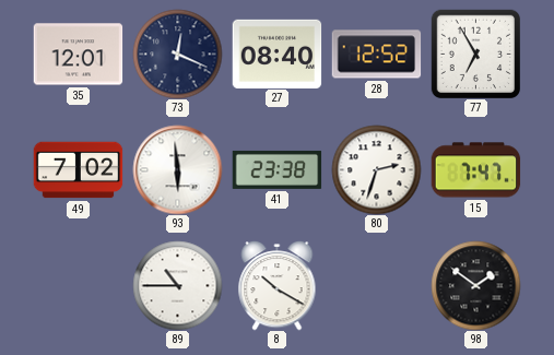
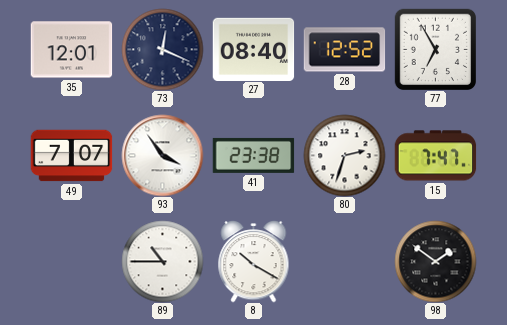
49: 7:02 -> 7:07
93: 5:59 -> 3:54
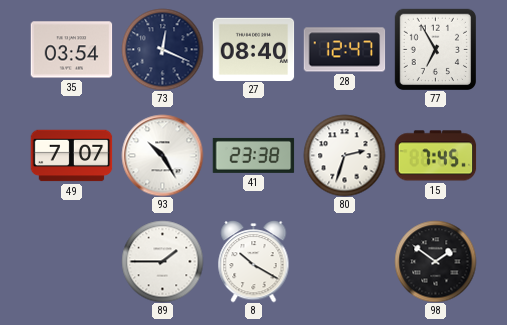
35: 12:01 -> 03:54
28: 12:52 -> 12:47
93: 3:54 -> 10:25
15: 7:47 -> 7:45
89: 10:45 -> 1:45
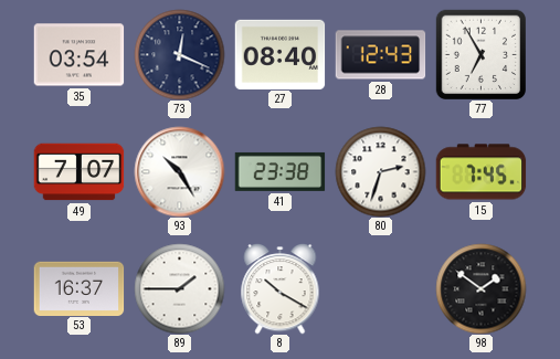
28: 12:47 -> 12:43
53: none -> 16:37
